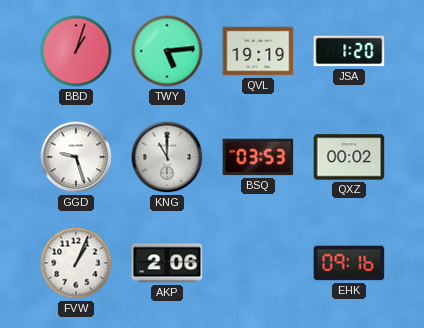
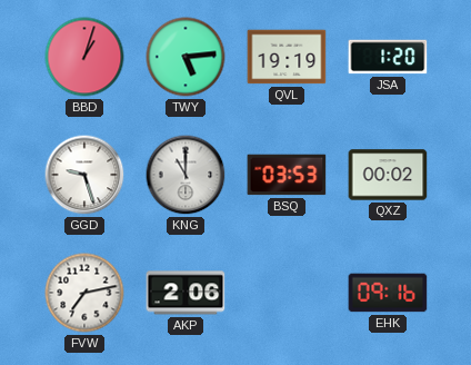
FVW: 1:04 -> 7:13
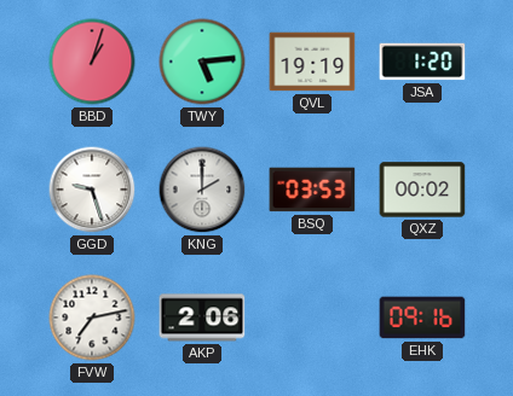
KNG: 11:00 -> 2:00
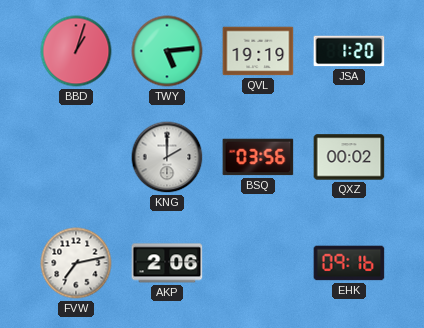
GGD: 9:27 -> none
BSQ: 03:53 -> 03:56
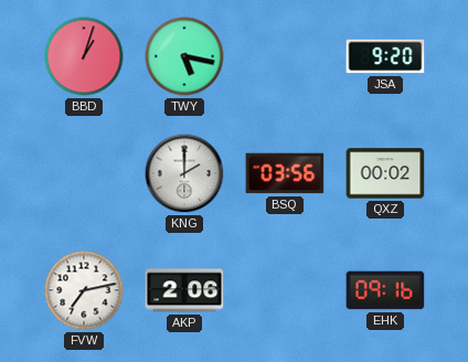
TWY: 5:14 -> 5:17
QVL: 19:19 -> none
JSA: 1:20 -> 9:20
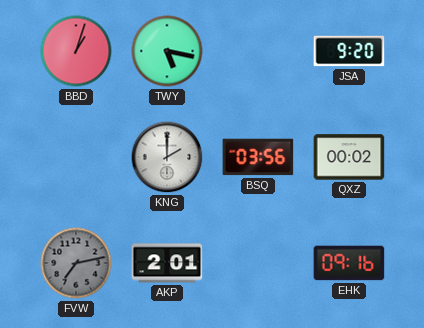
FVW dial: white -> grey
AKP: 2:06 -> 2:01
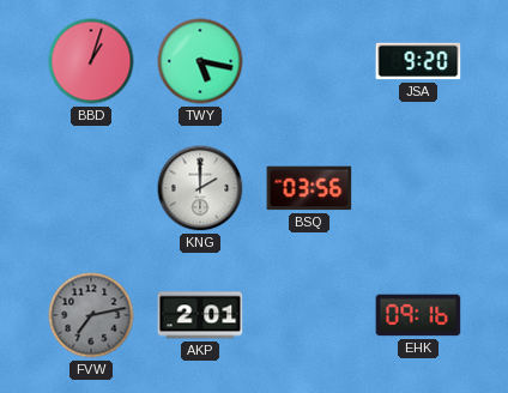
QXZ: 00:02 -> none
